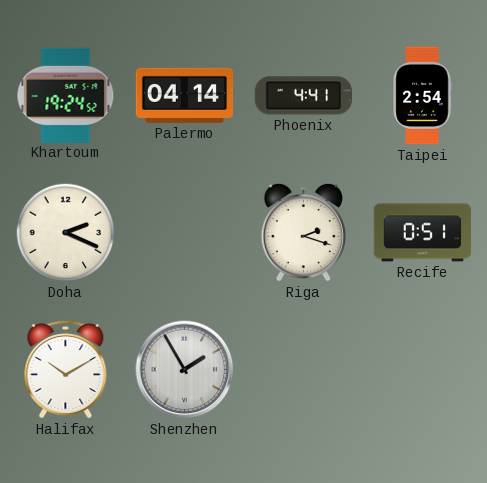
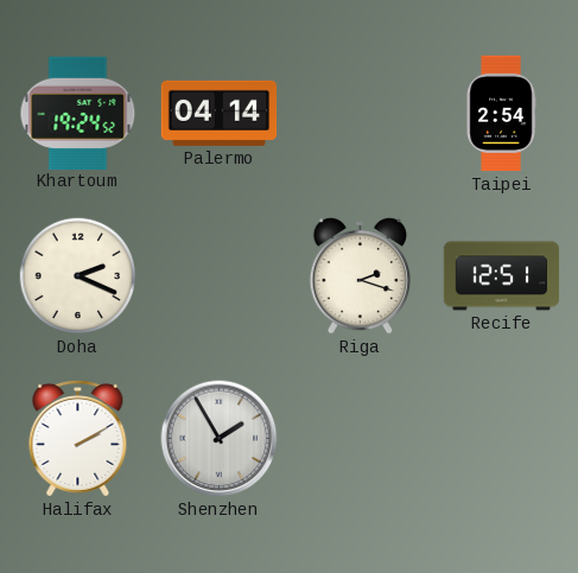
Phoenix: 4:41 -> none
Recife: 0:51 -> 12:51
Halifax: 10:10 -> 2:10
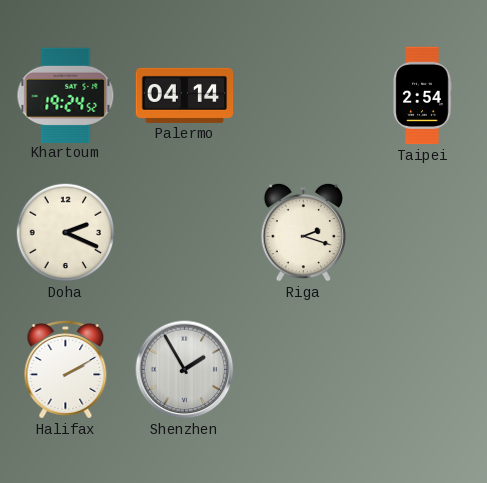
Recife: 12:51 -> none
